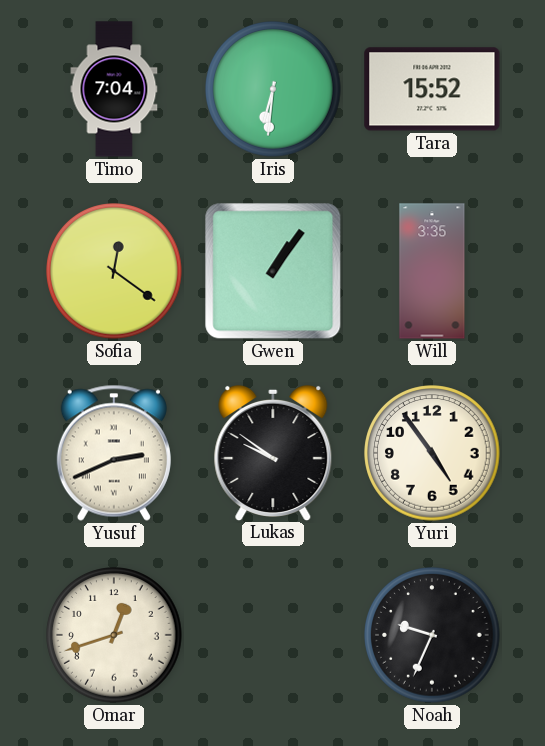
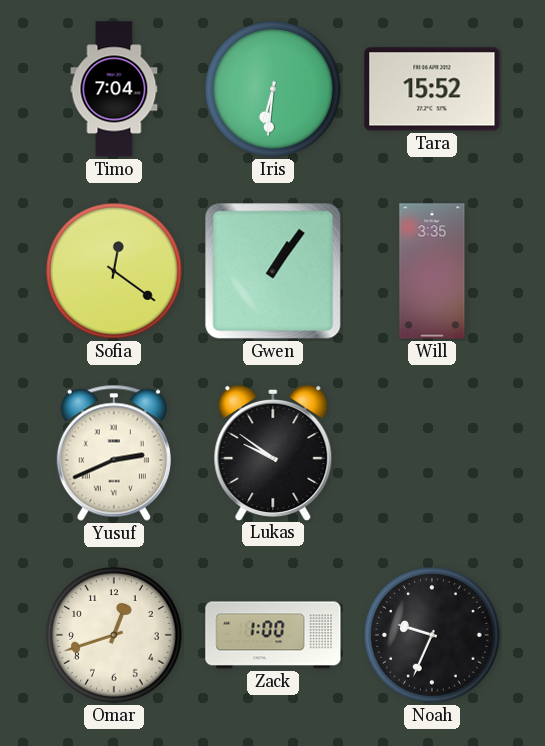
Yuri: 4:54 -> none
Zack: none -> 1:00
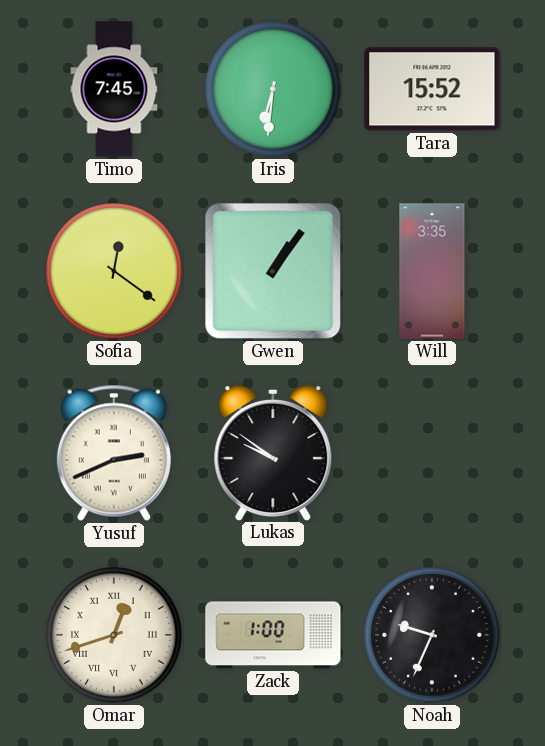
Timo: 7:04 -> 7:45
Omar numerals: Arabic -> Roman
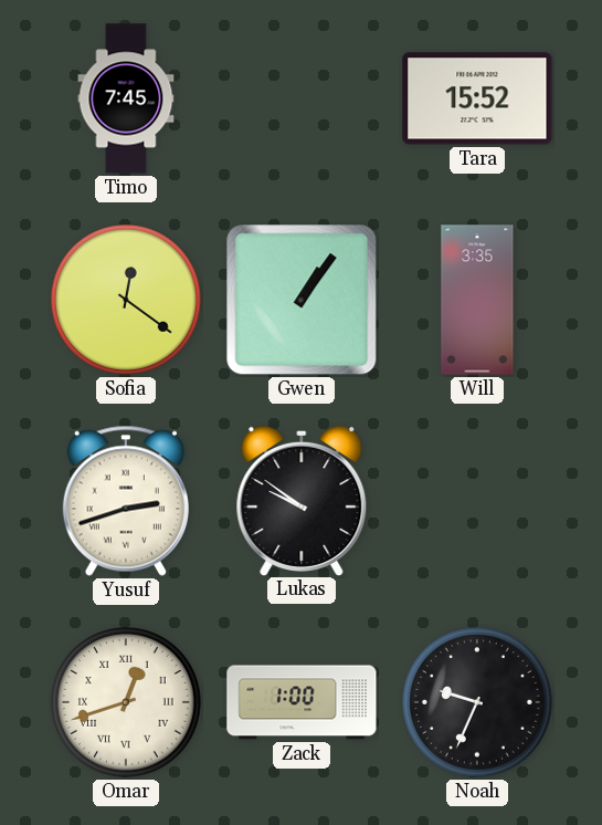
Iris: 6:31 -> none
Yusuf: 2:41 -> 2:42
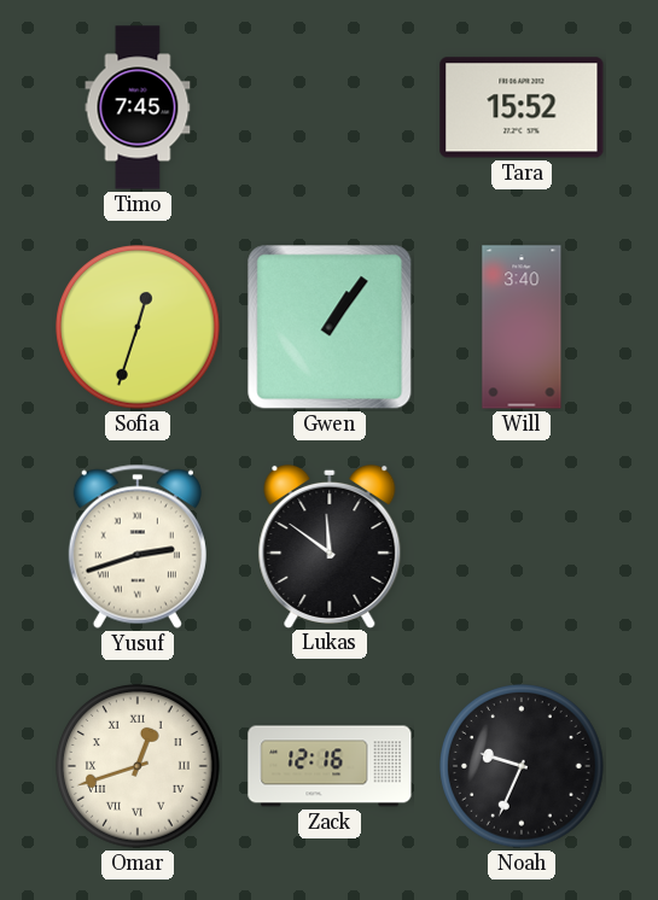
Sofia: 12:21 -> 12:33
Will: 3:35 -> 3:40
Lukas: 9:51 -> 11:51
Zack: 1:00 -> 12:16
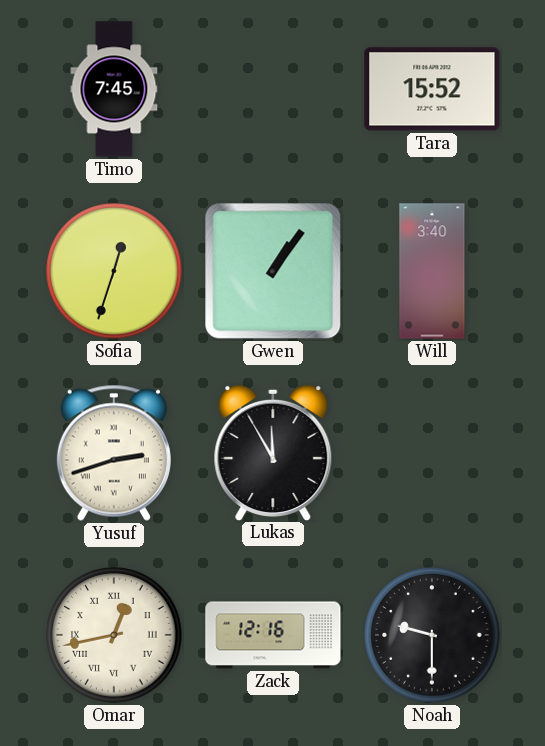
Lukas: 11:51 -> 11:55
Omar: 12:42 -> 12:43
Noah: 9:34 -> 9:30
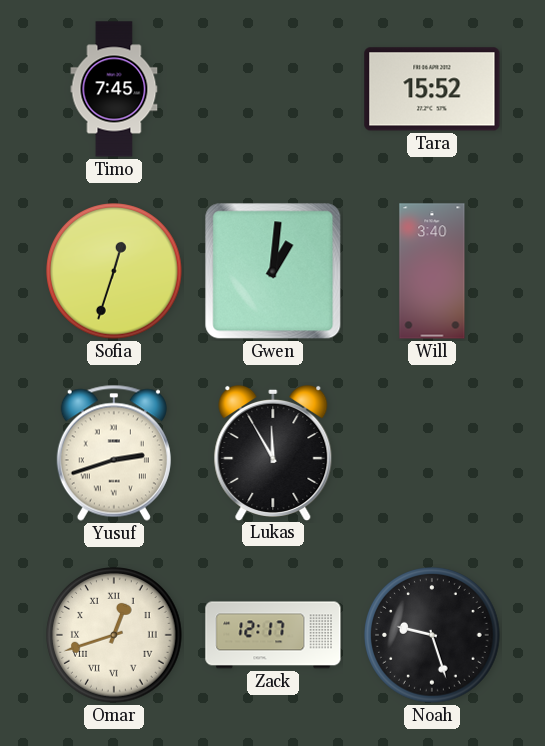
Gwen: 1:06 -> 1:01
Omar: 12:43 -> 12:42
Zack: 12:16 -> 12:17
Noah: 9:30 -> 9:27
